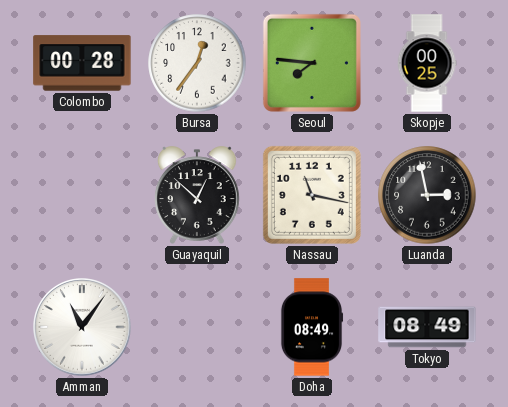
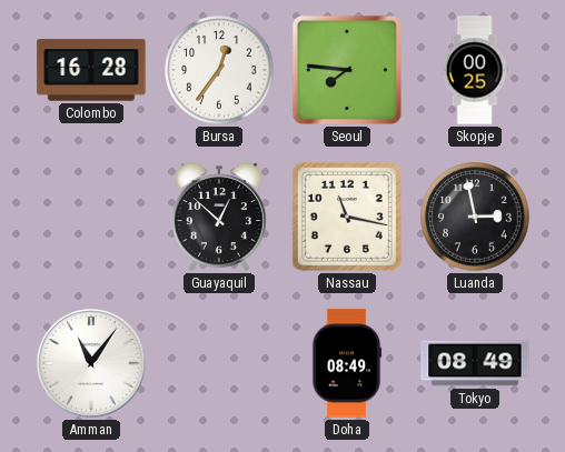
Colombo: 00:28 -> 16:28
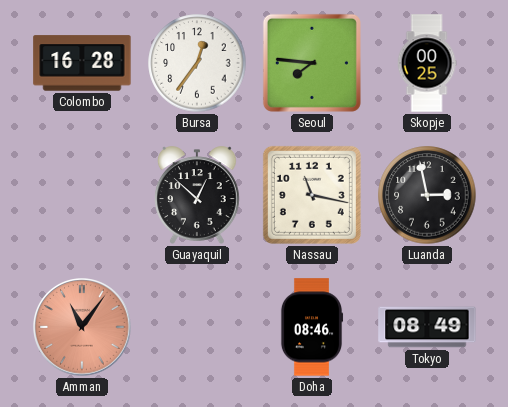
Amman dial: white -> salmon
Doha: 08:49 -> 08:46
